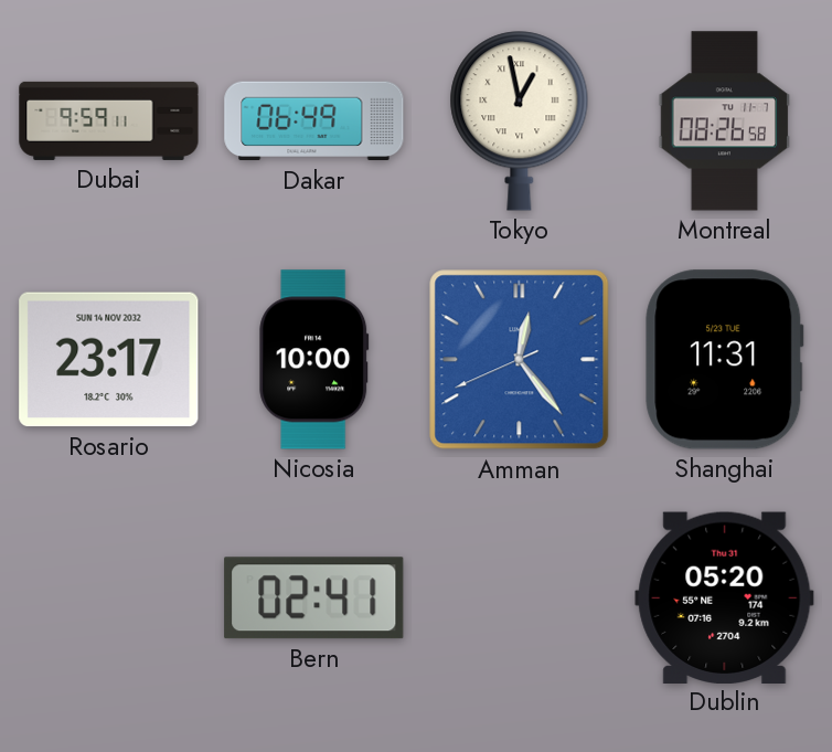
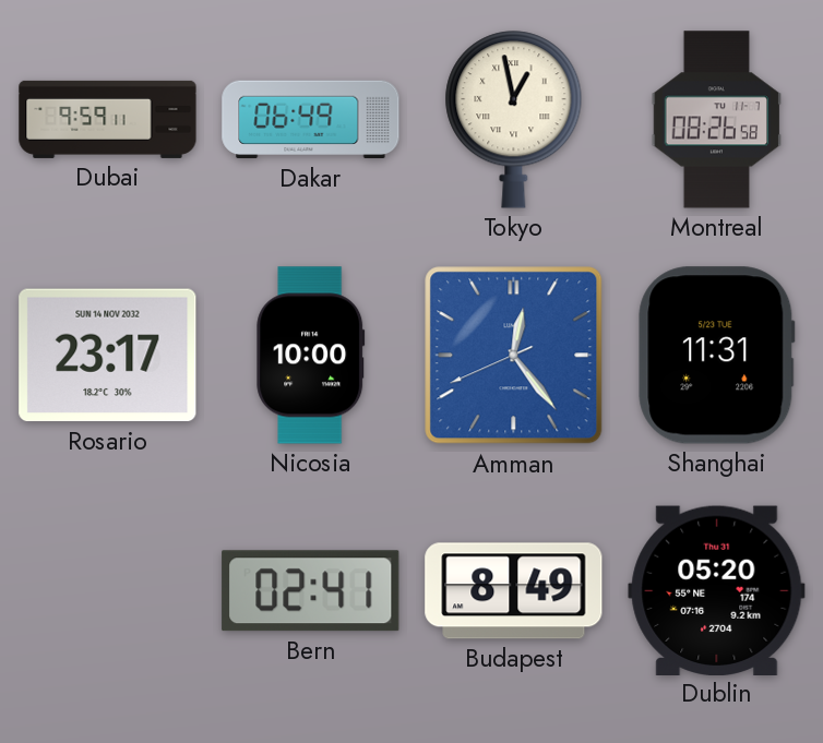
Budapest: none -> 8:49
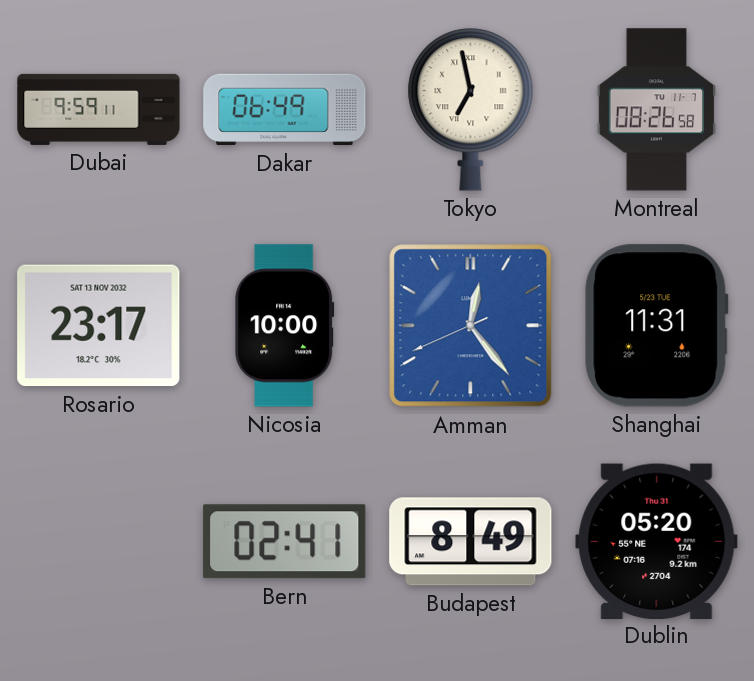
Tokyo: 12:58 -> 6:58
Rosario date: SUN 14 NOV 2032 -> SAT 13 NOV 2032
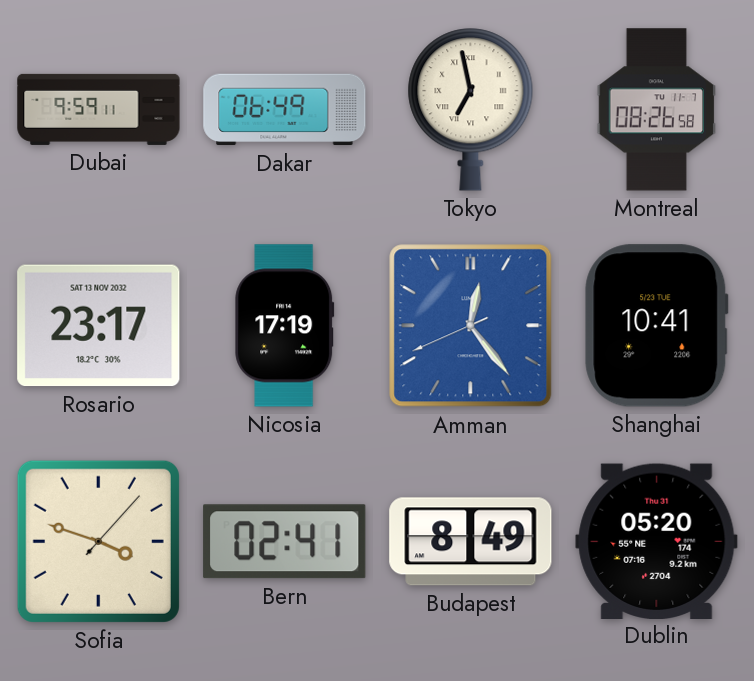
Nicosia: 10:00 -> 17:19
Shanghai: 11:31 -> 10:41
Sofia: none -> 3:48
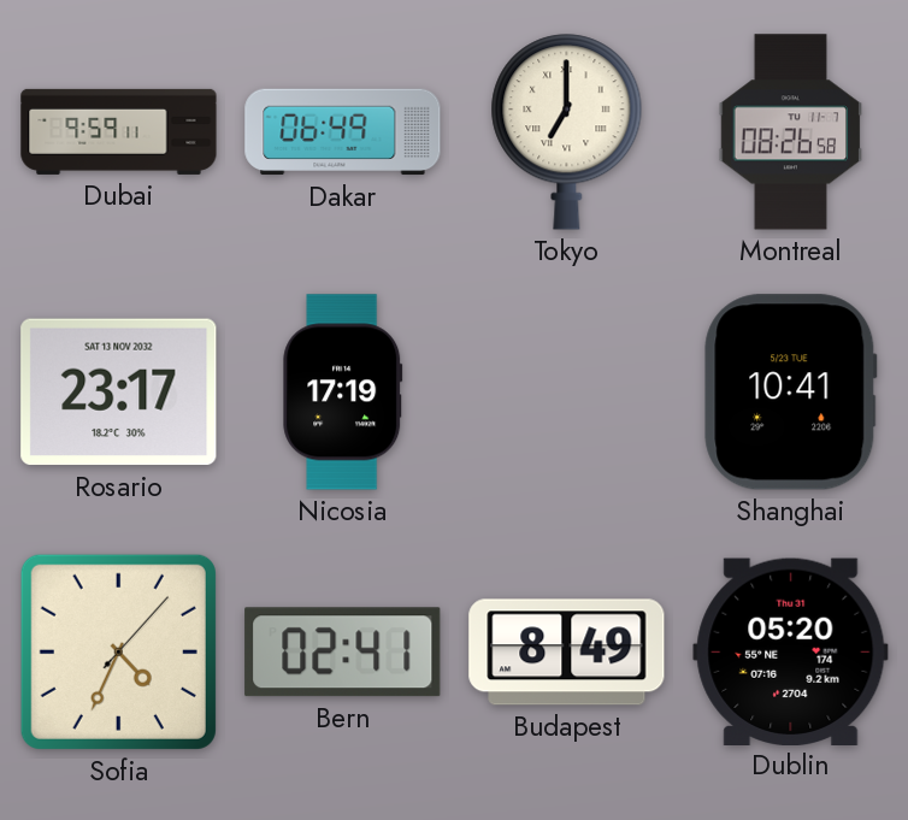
Tokyo: 6:58 -> 7:00
Amman: 12:23 -> none
Sofia: 3:48 -> 4:34
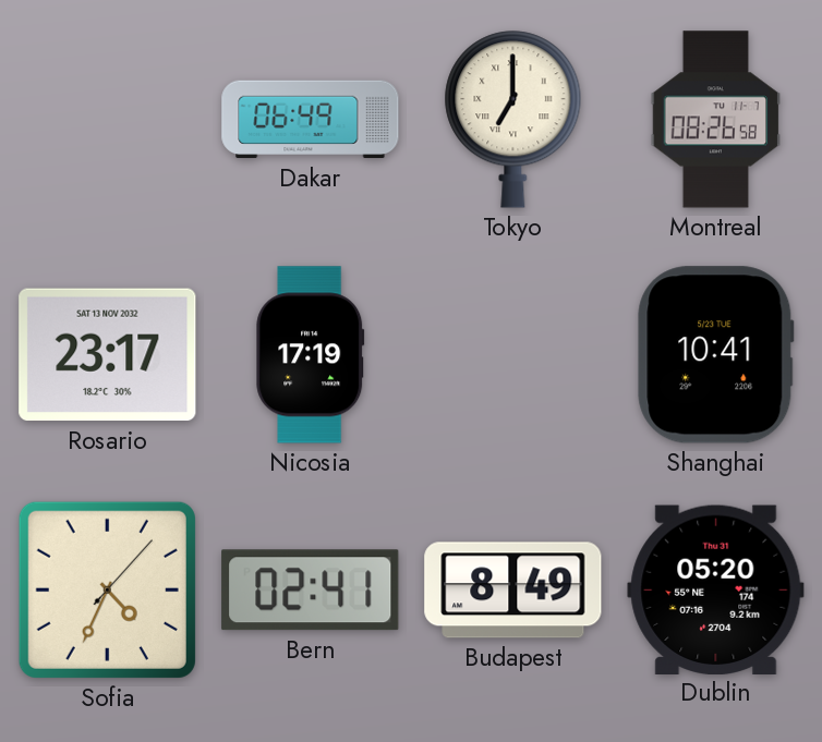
Dubai: 9:59 -> none
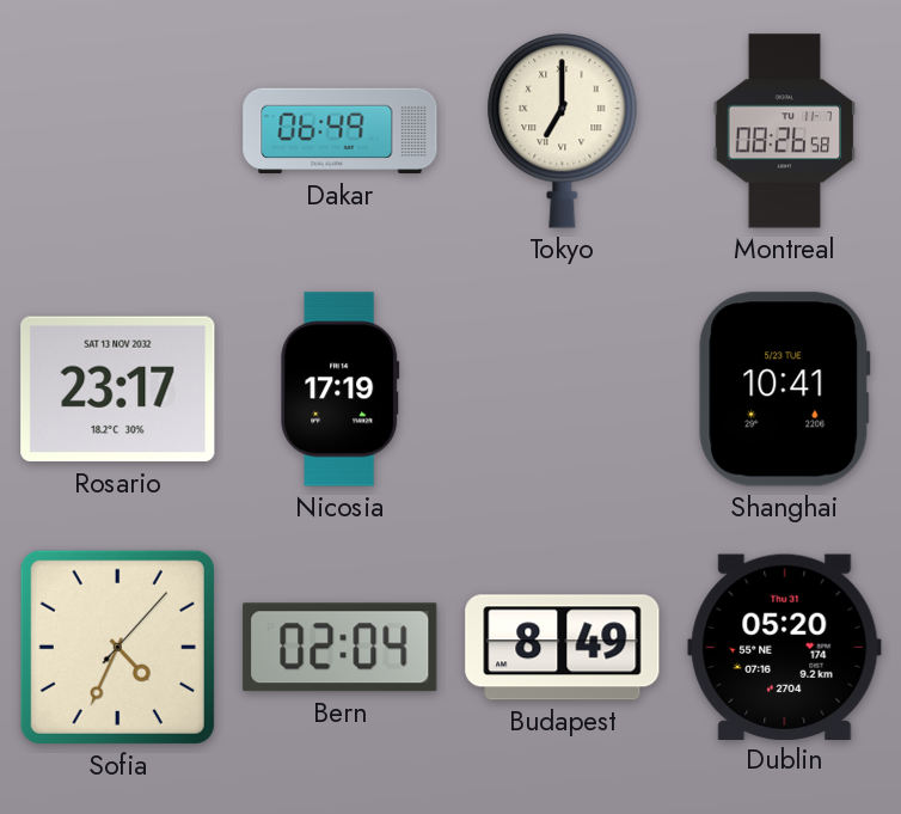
Bern: 02:41 -> 02:04
